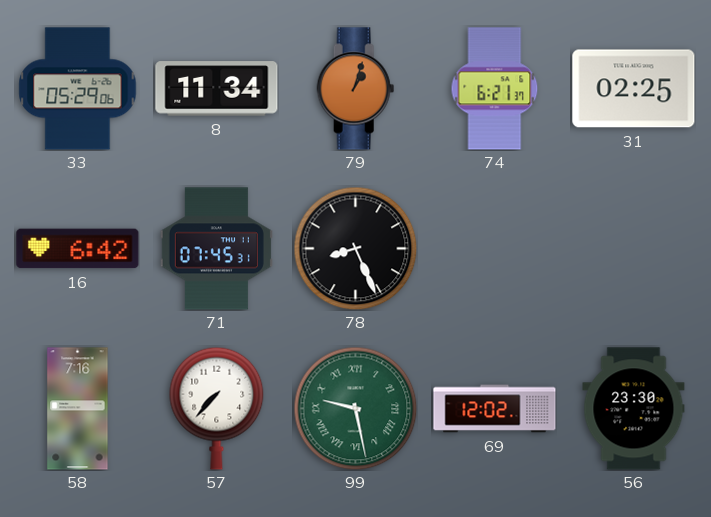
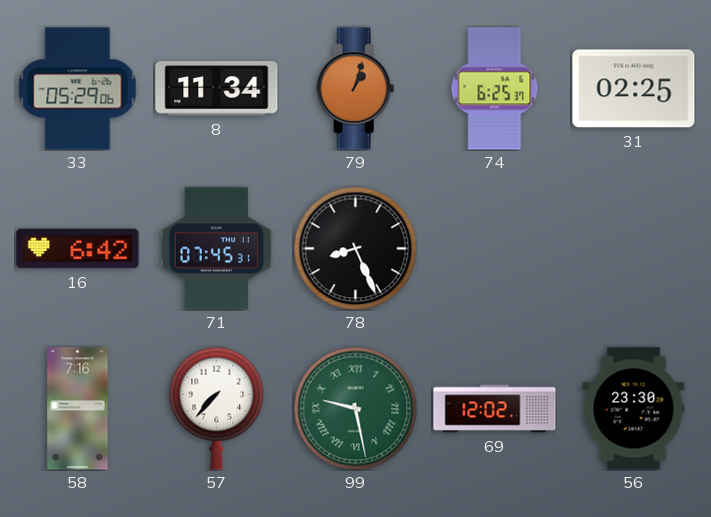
74: 6:21 -> 6:25
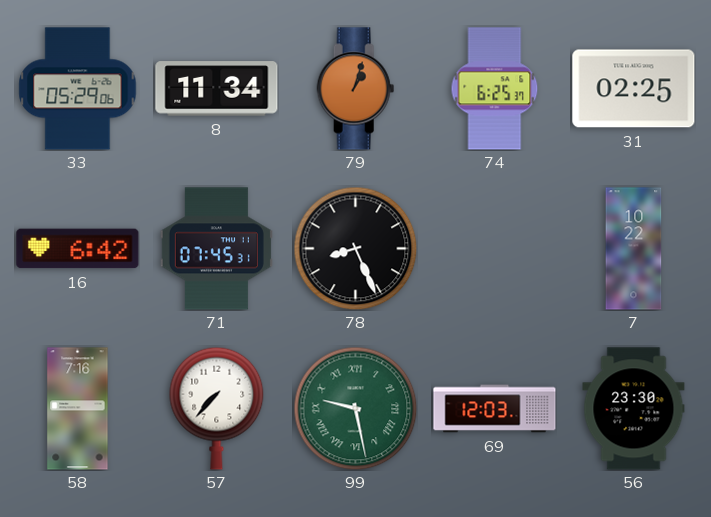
7: none -> 10:22
69: 12:02 -> 12:03
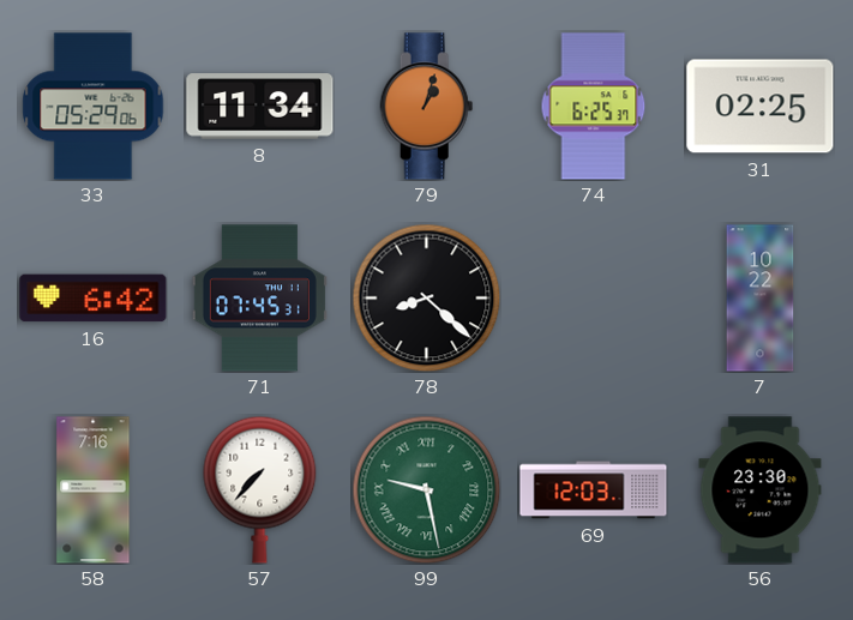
78: 8:26 -> 8:22
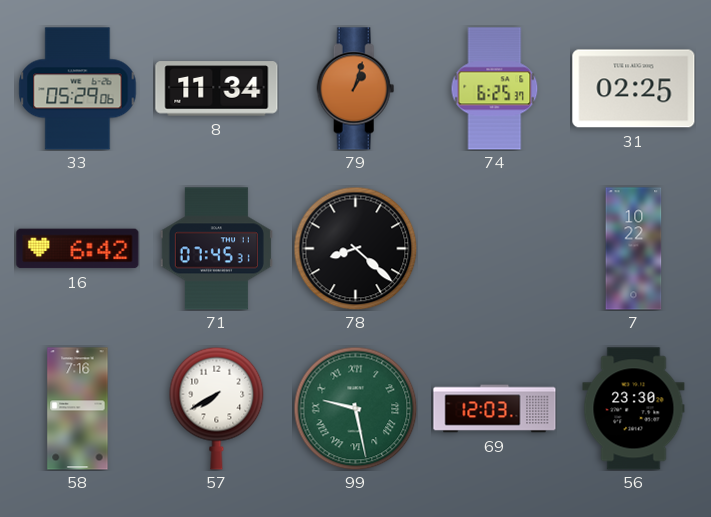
57: 7:37 -> 7:40
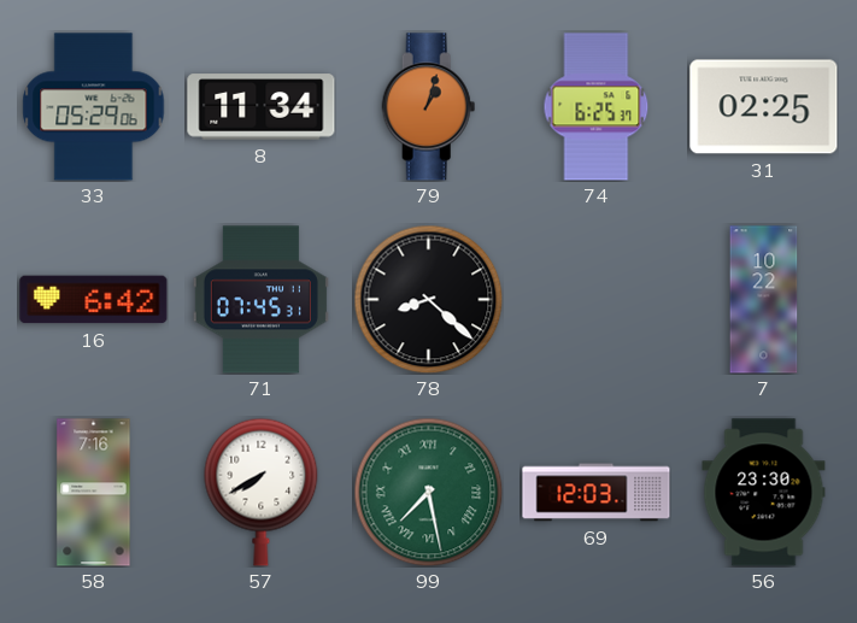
99: 9:28 -> 7:28
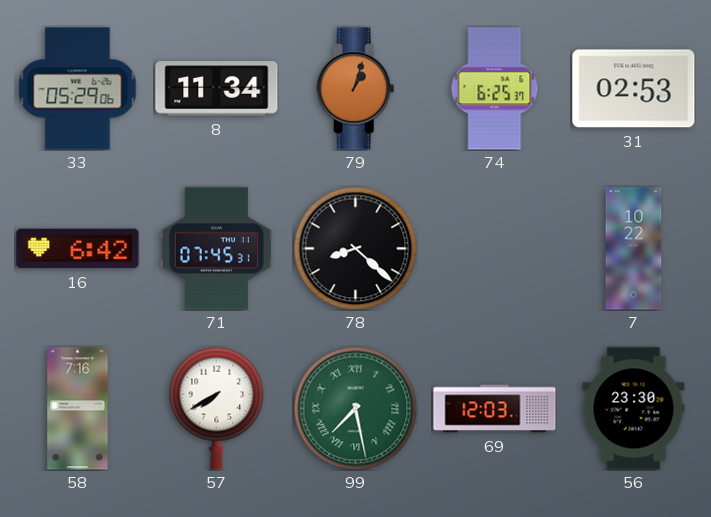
31: 02:25 -> 02:53
